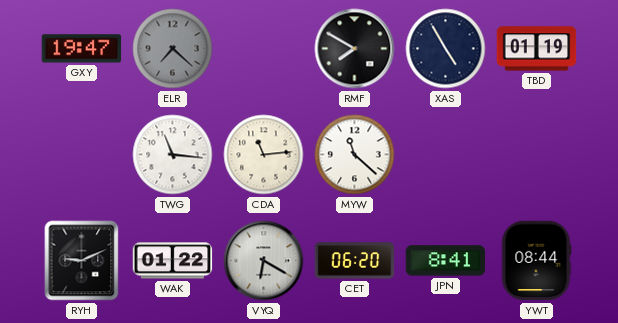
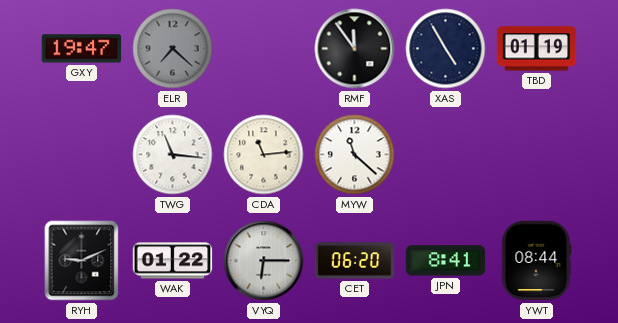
RMF: 7:50 -> 11:54
VYQ: 6:20 -> 6:15
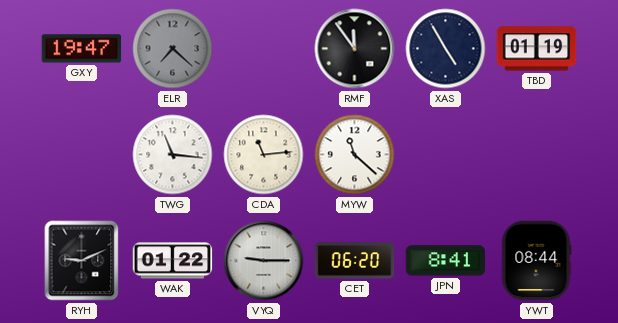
VYQ: 6:15 -> 9:15
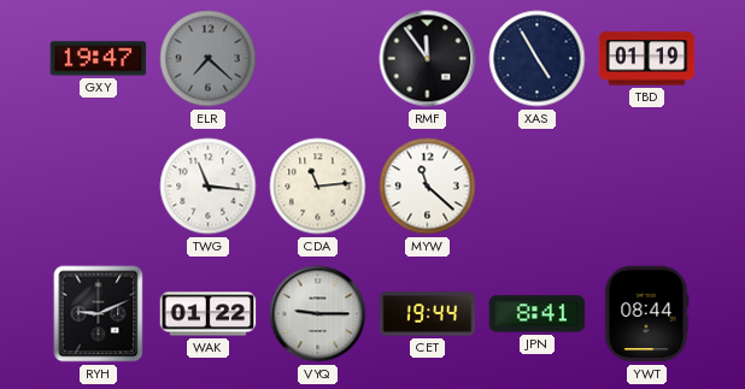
CET: 06:20 -> 19:44
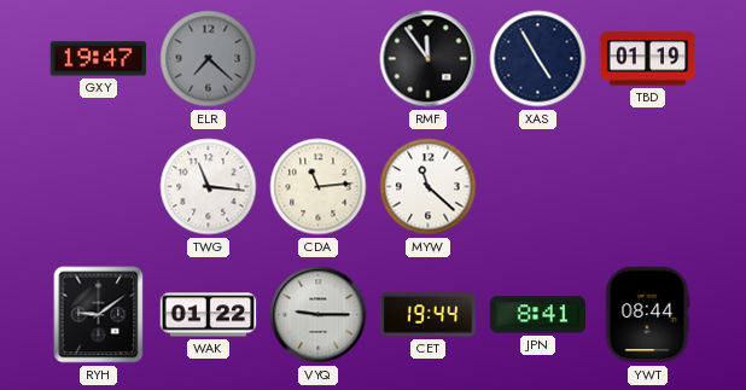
RYH: 9:11 -> 9:09
